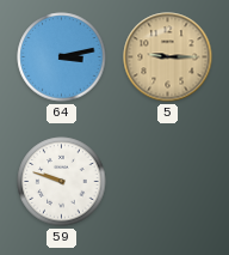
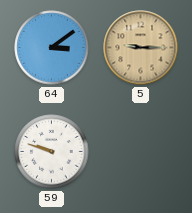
64: 3:13 -> 3:09
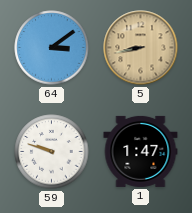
5: 9:15 -> 8:43
1: none -> 1:47
